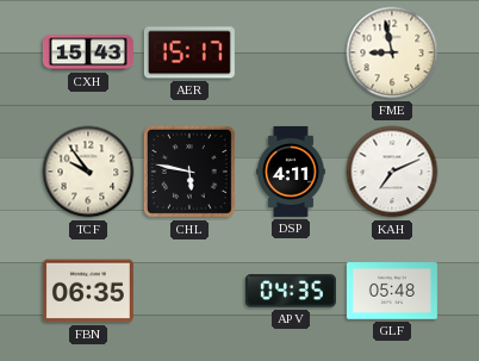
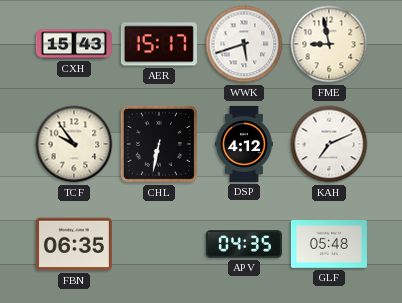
WWK: none -> 5:42
CHL: 5:47 -> 6:32
DSP: 4:11 -> 4:12
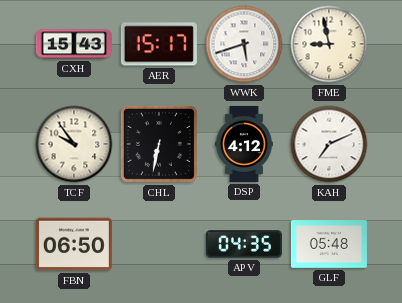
FBN: 06:35 -> 06:50
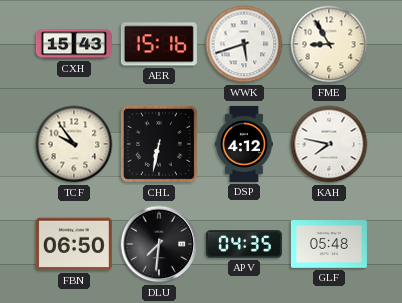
AER: 15:17 -> 15:16
FME: 8:58 -> 8:55
KAH: 7:11 -> 7:47
DLU: none -> 7:31
